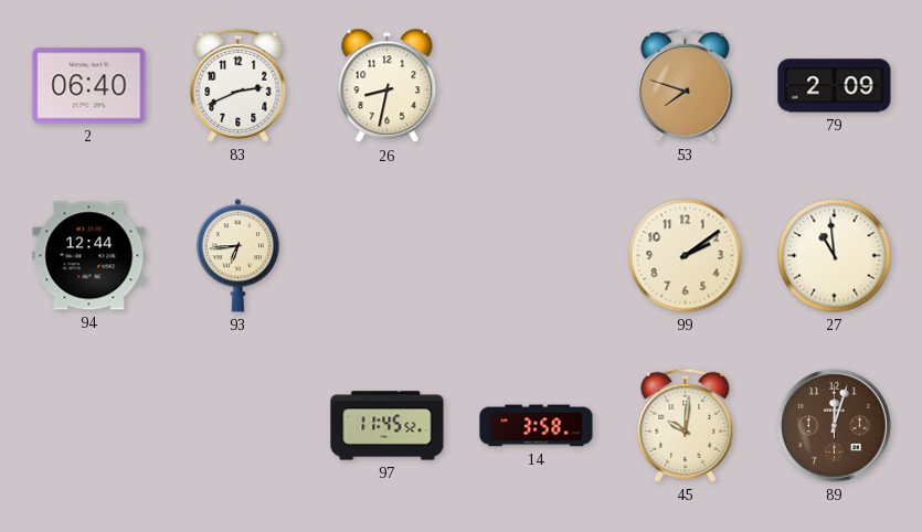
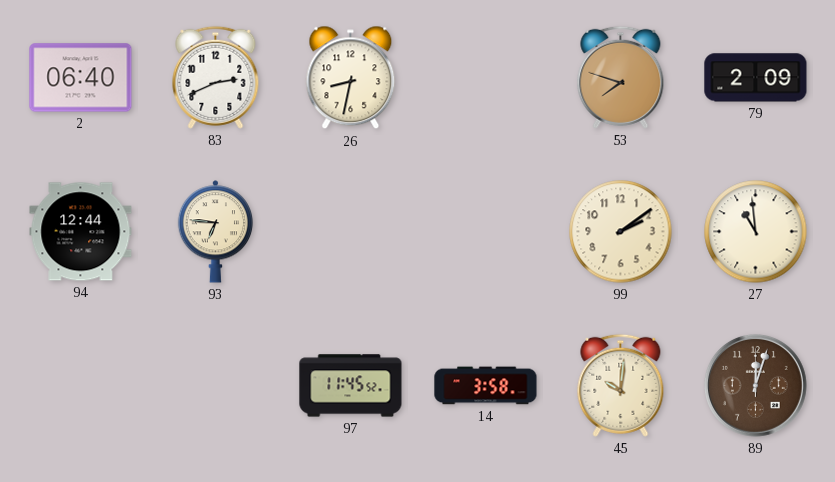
93: 6:44 -> 6:46
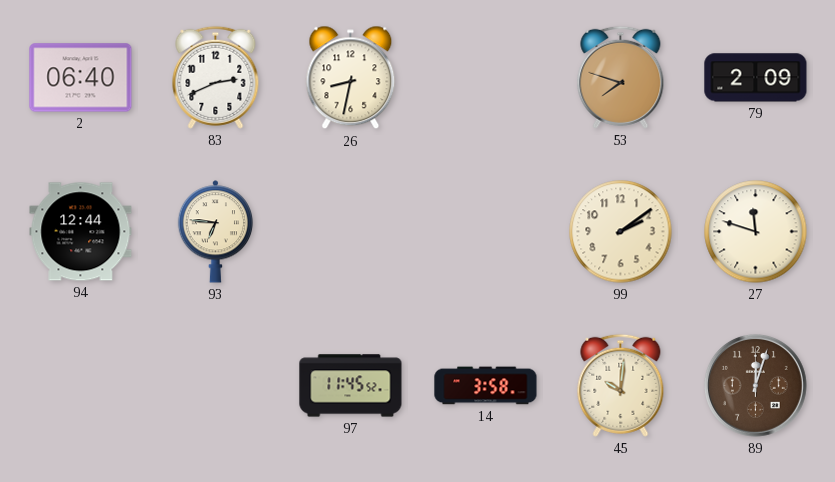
27: 10:59 -> 11:48
